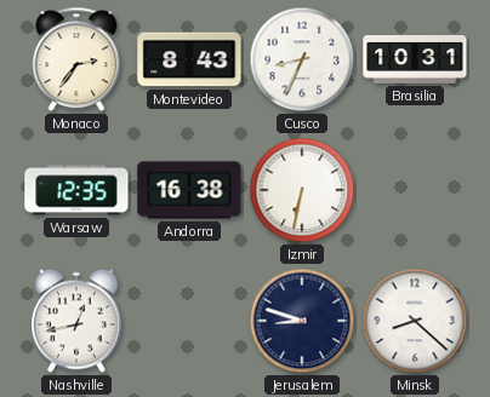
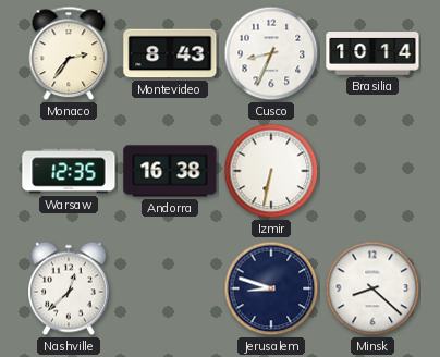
Brasilia: 10:31 -> 10:14
Nashville: 12:43 -> 12:38
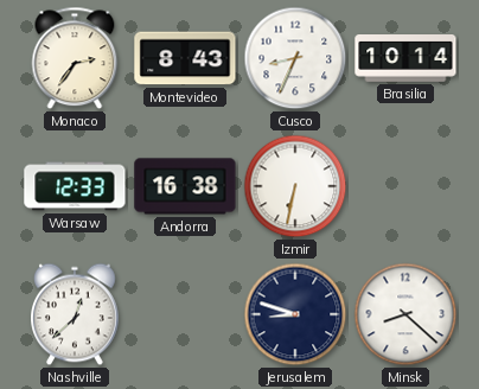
Warsaw: 12:35 -> 12:33
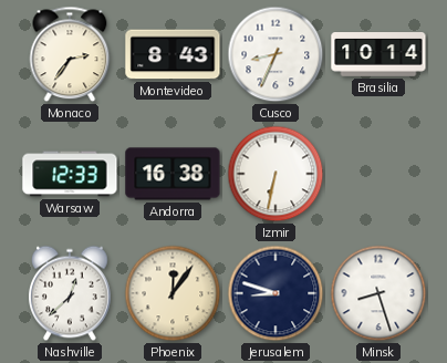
Phoenix: none -> 12:06
Minsk: 8:22 -> 8:27
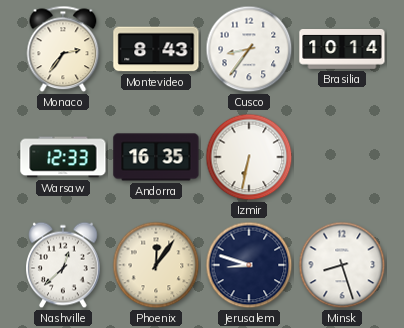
Cusco: 8:34 -> 8:36
Andorra: 16:38 -> 16:35
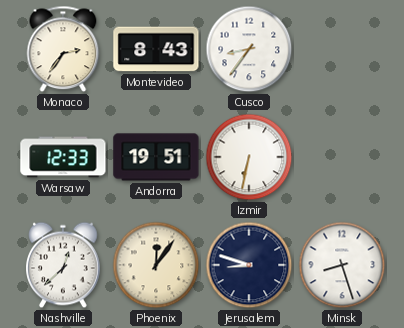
Brasilia: 10:14 -> none
Andorra: 16:35 -> 19:51
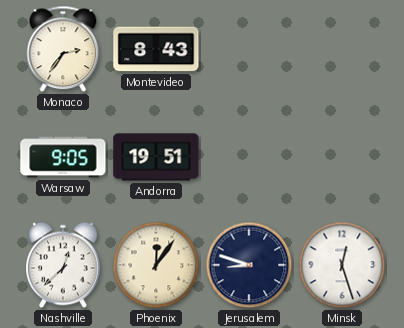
Cusco: 8:36 -> none
Warsaw: 12:33 -> 9:05
Izmir: 6:32 -> none
Minsk: 8:27 -> 12:27
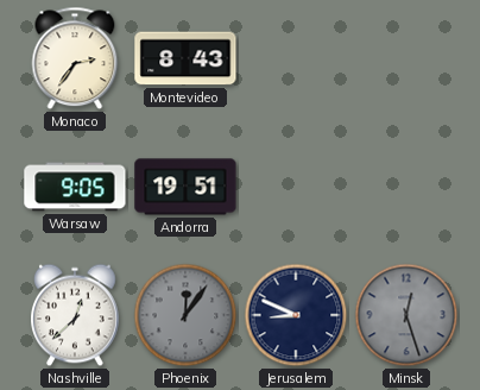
Phoenix dial: cream -> grey
Jerusalem: 8:48 -> 8:49
Minsk dial: white -> grey
